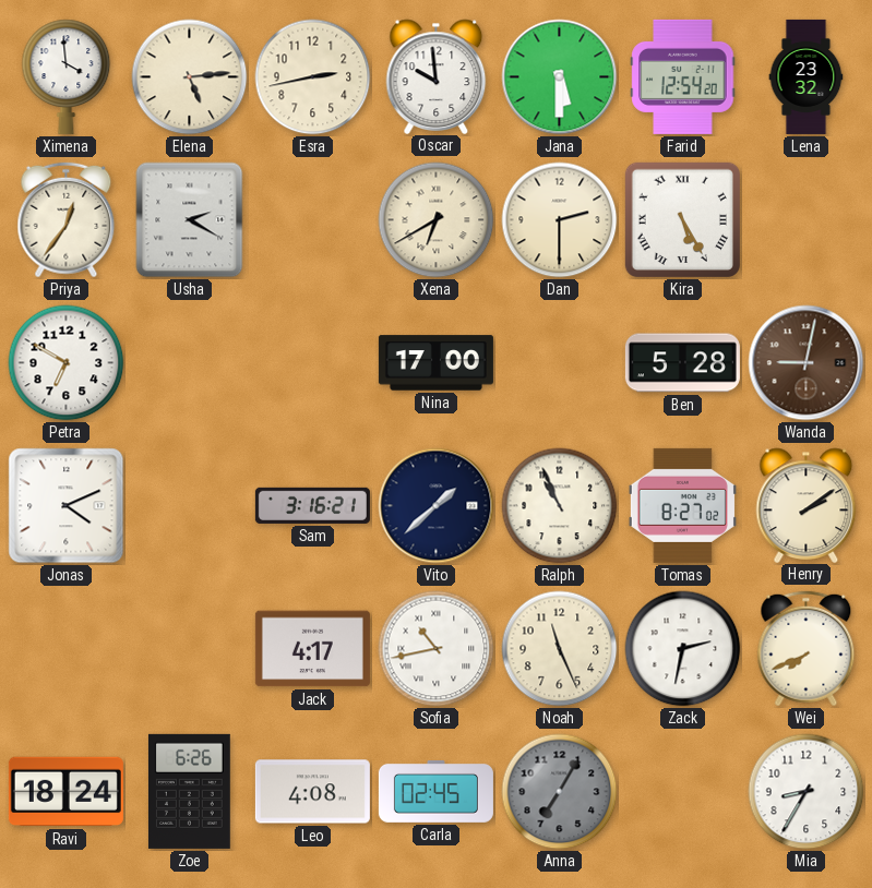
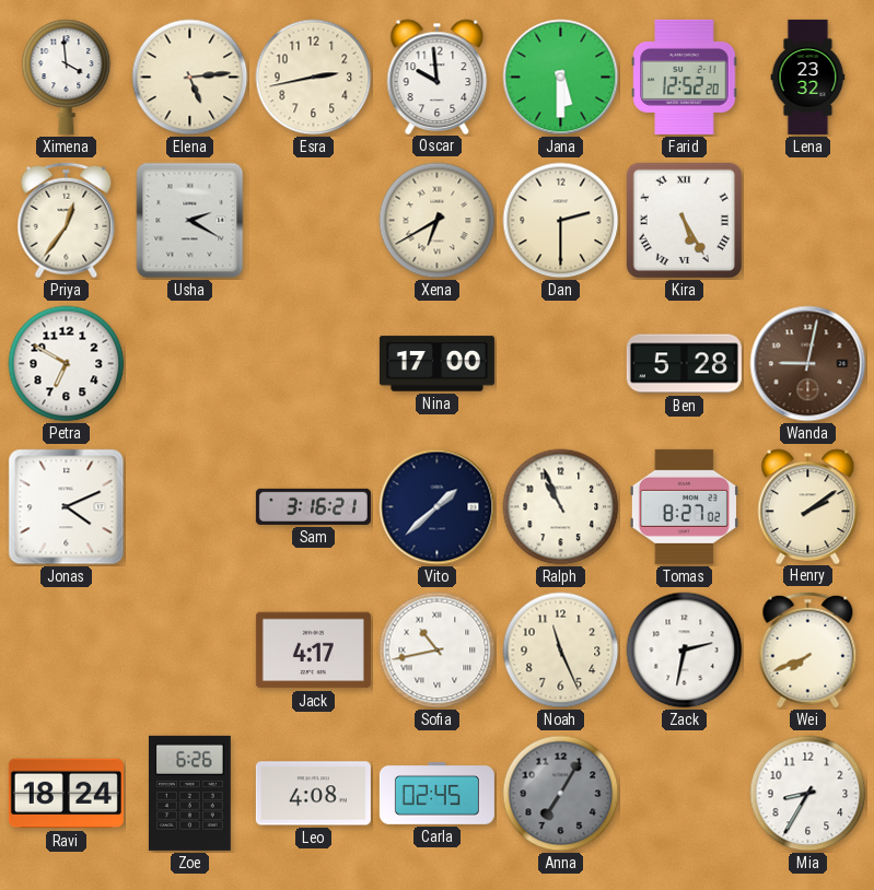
Farid: 12:54 -> 12:52
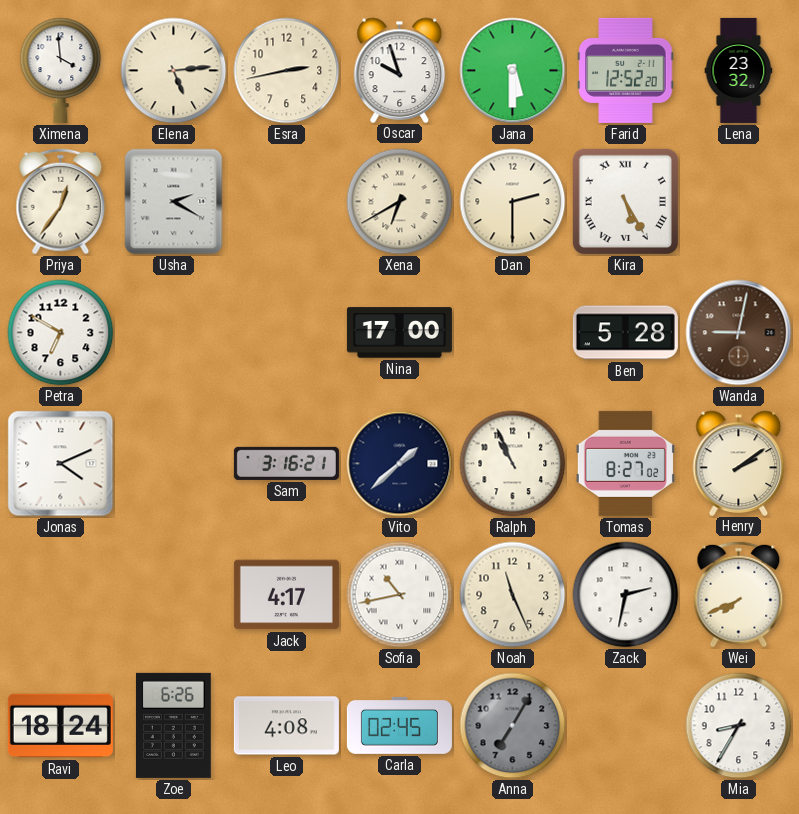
Oscar: 9:59 -> 9:57
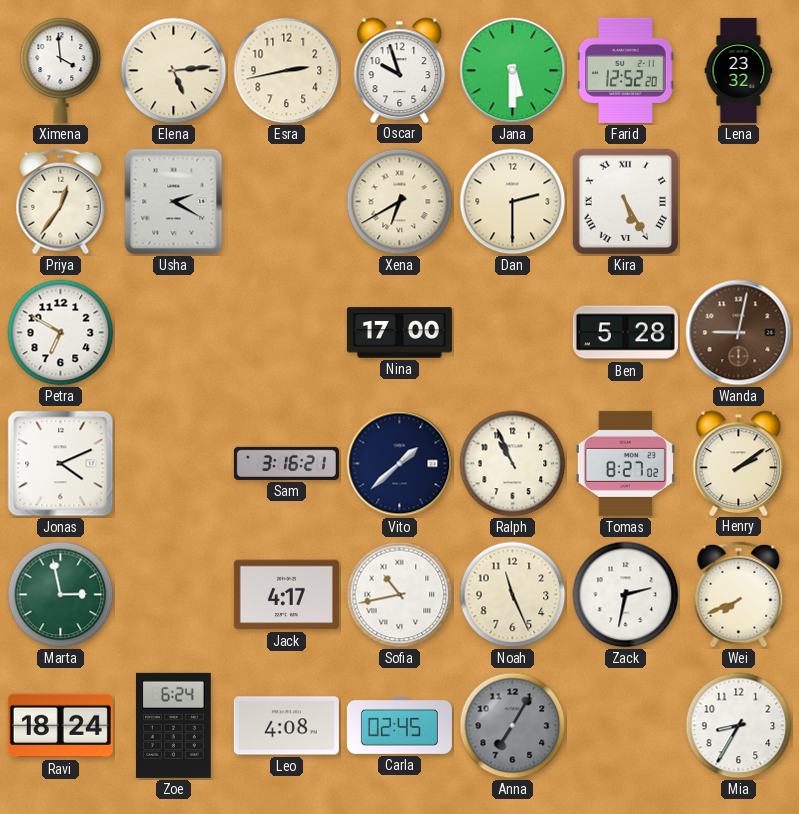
Marta: none -> 2:58
Zoe: 6:26 -> 6:24
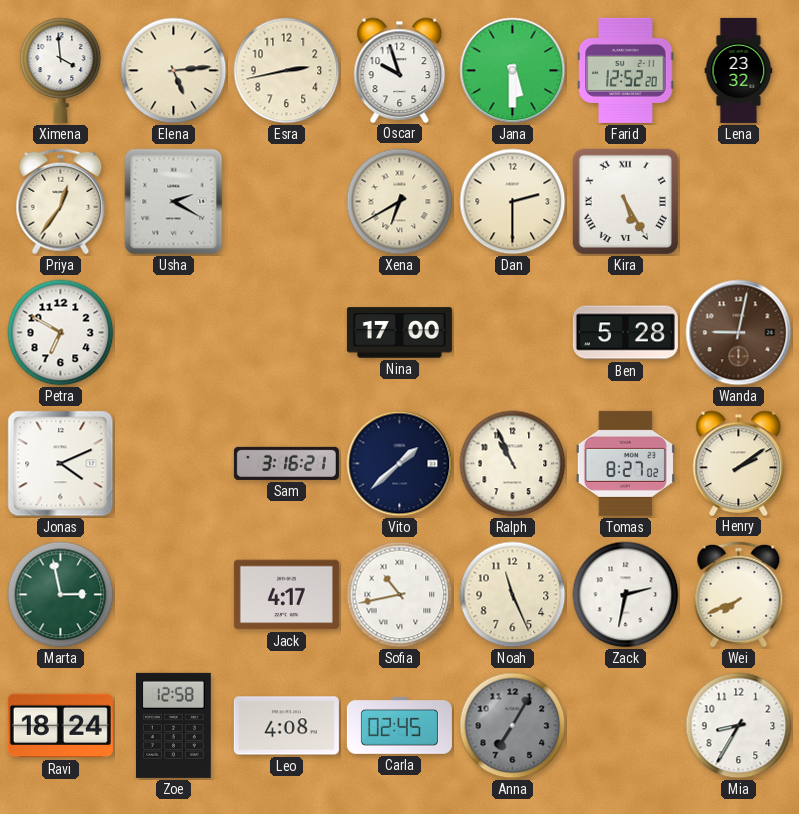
Zoe: 6:24 -> 12:58
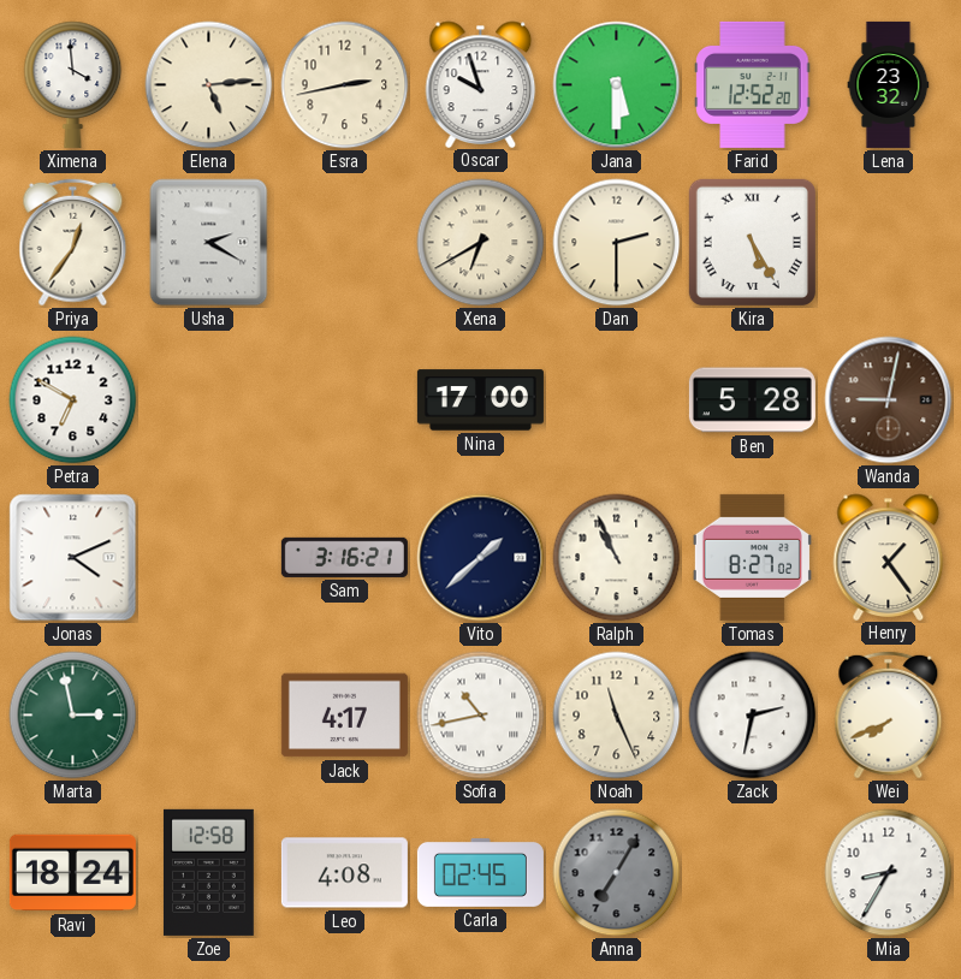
Henry: 2:09 -> 1:24
